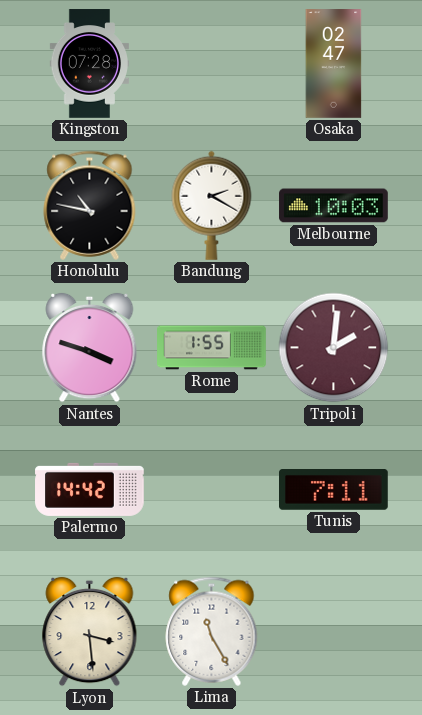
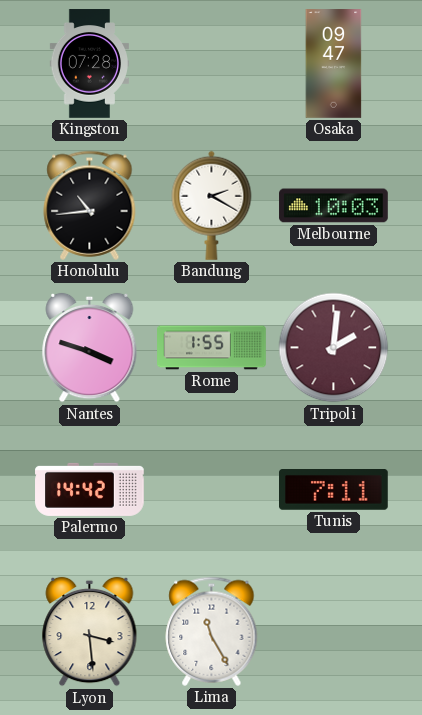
Osaka: 02:47 -> 09:47
Honolulu: 10:47 -> 10:44
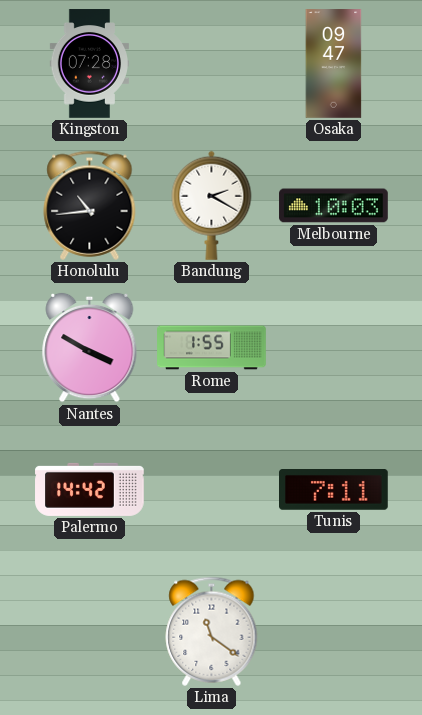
Nantes: 3:48 -> 3:50
Tripoli: 2:01 -> none
Lyon: 3:29 -> none
Lima: 11:25 -> 11:21
